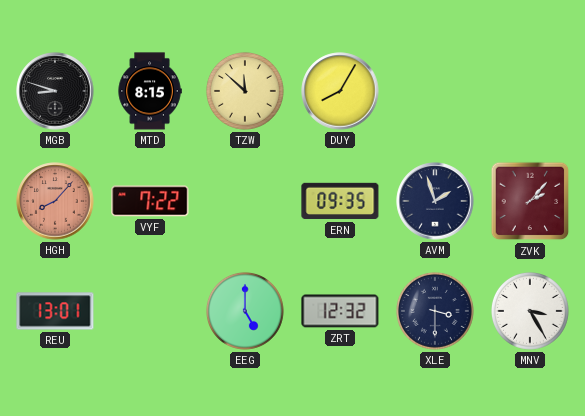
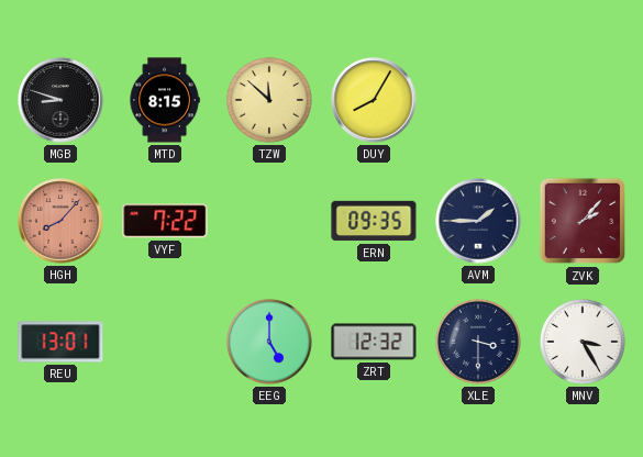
AVM: 1:57 -> 1:45
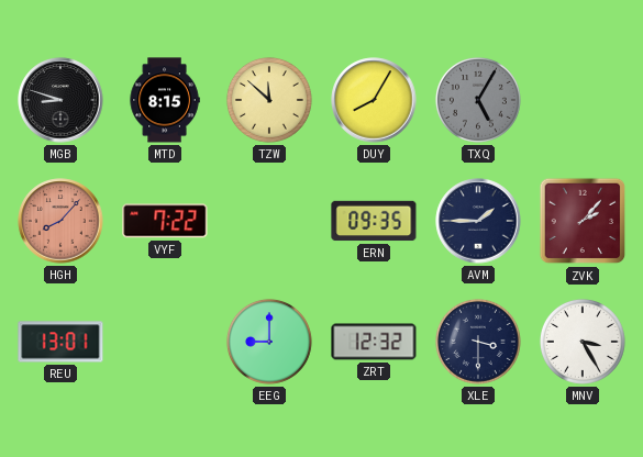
TXQ: none -> 5:05
EEG: 5:00 -> 9:00
